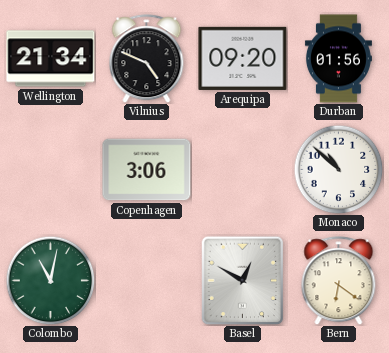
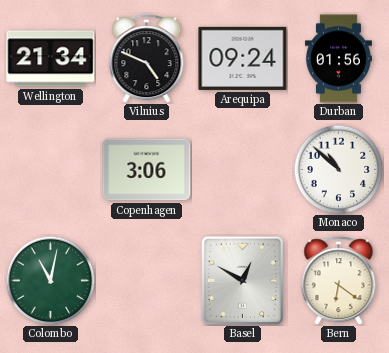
Arequipa: 09:20 -> 09:24
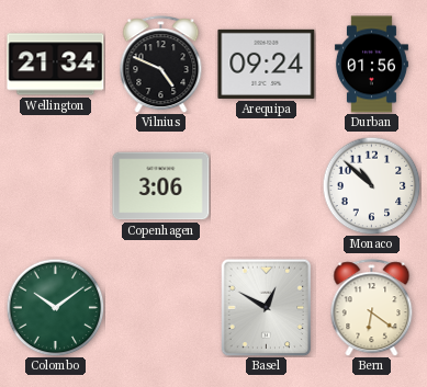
Colombo: 11:02 -> 10:09
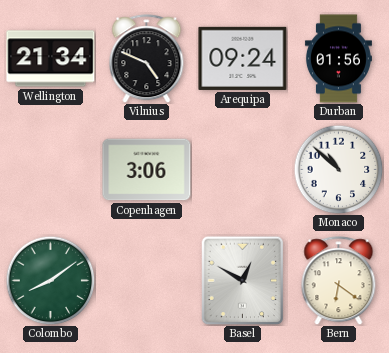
Colombo: 10:09 -> 8:09
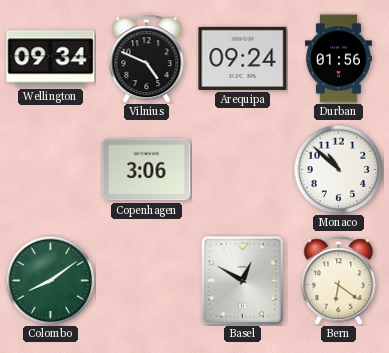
Wellington: 21:34 -> 09:34
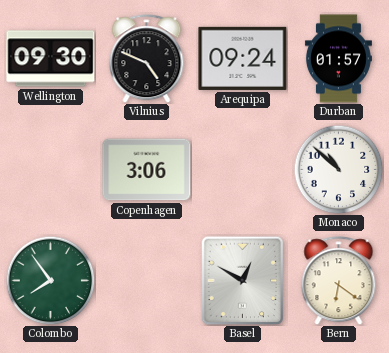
Wellington: 09:34 -> 09:30
Durban: 01:56 -> 01:57
Colombo: 8:09 -> 7:54
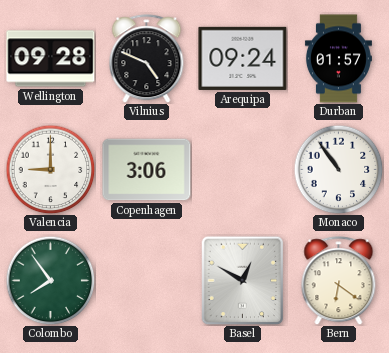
Wellington: 09:30 -> 09:28
Valencia: none -> 9:00
Monaco: 10:52 -> 10:54
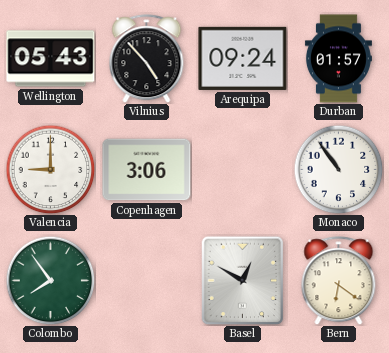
Wellington: 09:28 -> 05:43
Vilnius: 4:49 -> 4:53
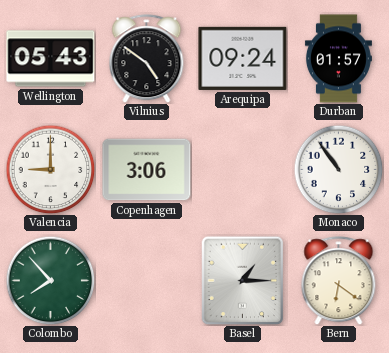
Vilnius: 4:53 -> 4:51
Colombo: 7:54 -> 7:53
Basel: 12:50 -> 1:15
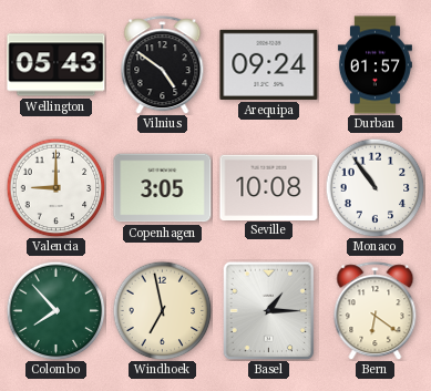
Copenhagen: 3:06 -> 3:05
Seville: none -> 10:08
Windhoek: none -> 6:58
